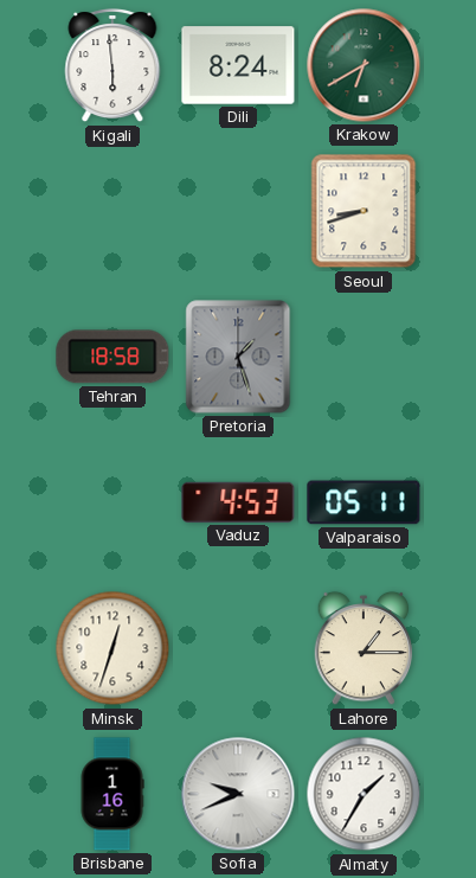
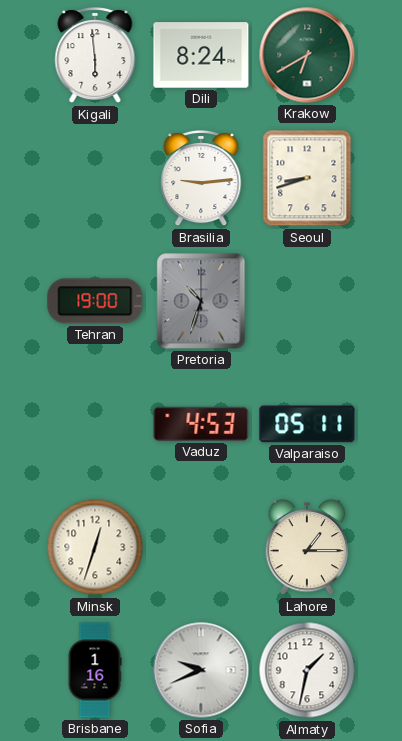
Brasilia: none -> 9:14
Tehran: 18:58 -> 19:00
Pretoria: 1:27 -> 10:33
Almaty: 1:35 -> 1:32
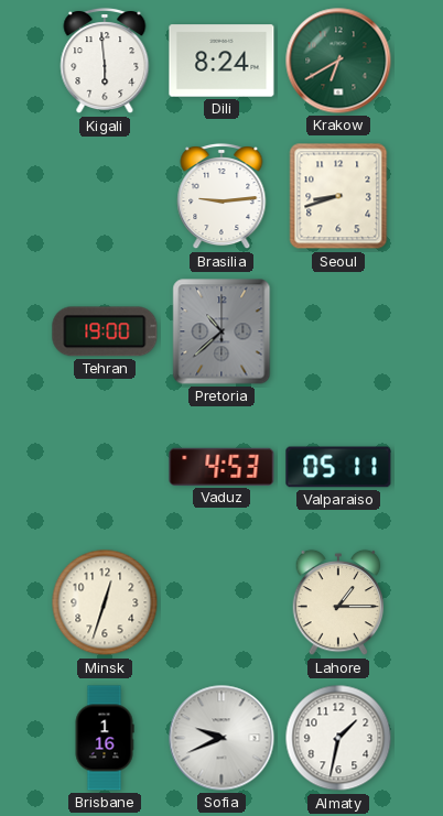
Pretoria: 10:33 -> 10:38
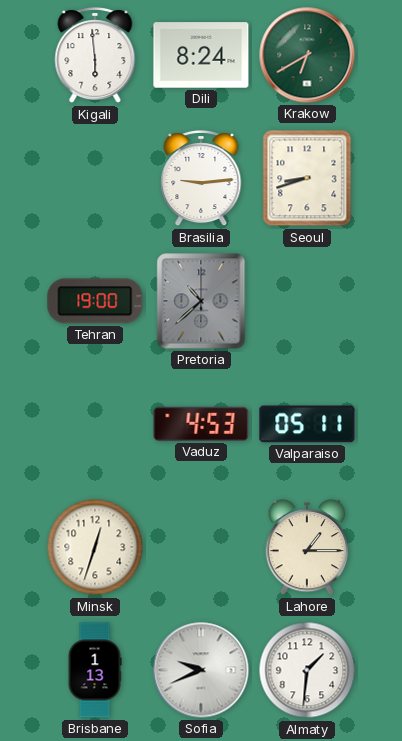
Brisbane: 1:16 -> 1:13
Almaty: 1:32 -> 1:31
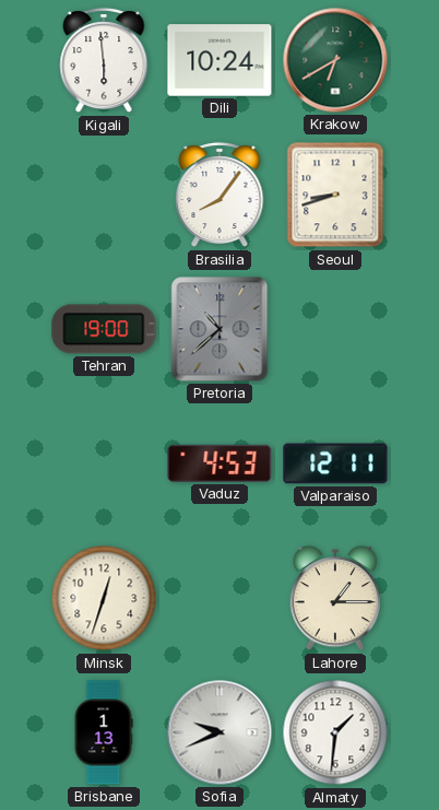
Dili: 8:24 -> 10:24
Brasilia: 9:14 -> 8:06
Valparaiso: 05:11 -> 12:11
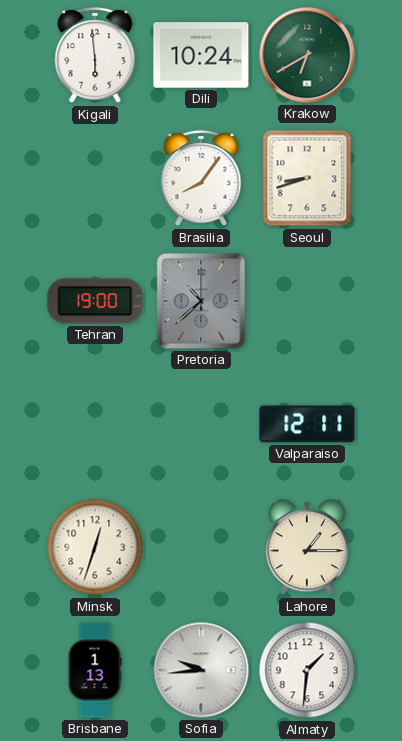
Vaduz: 4:53 -> none
Sofia: 9:41 -> 9:44
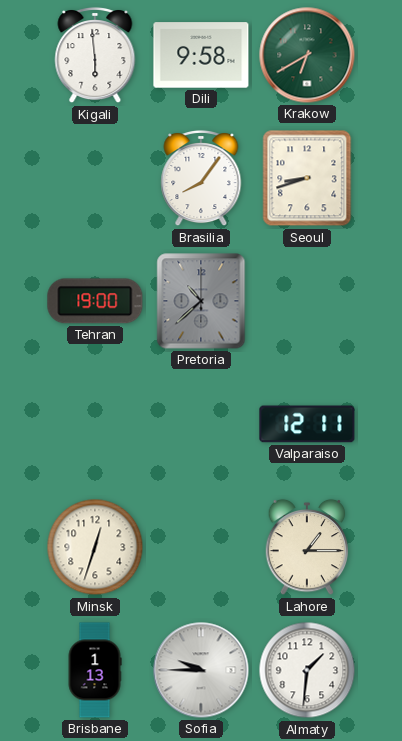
Dili: 10:24 -> 9:58
Sofia: 9:44 -> 9:45
